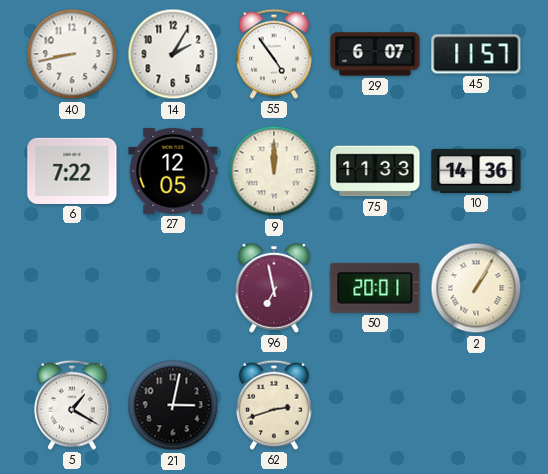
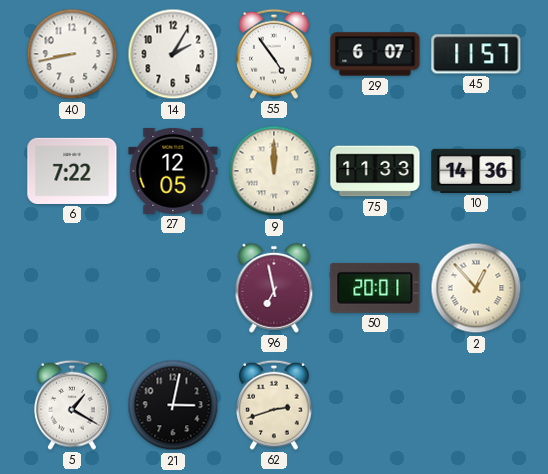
2: 1:05 -> 12:53
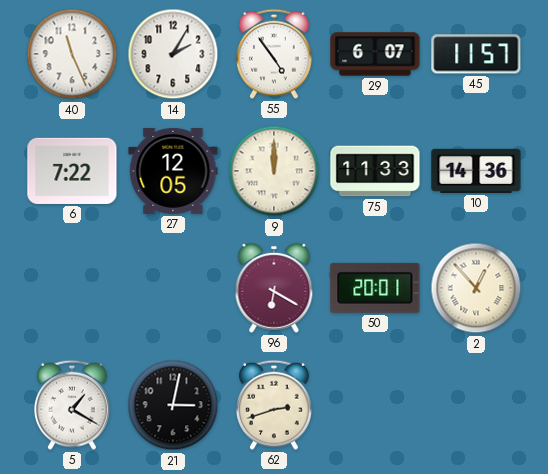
40: 8:43 -> 11:26
96: 6:58 -> 6:20
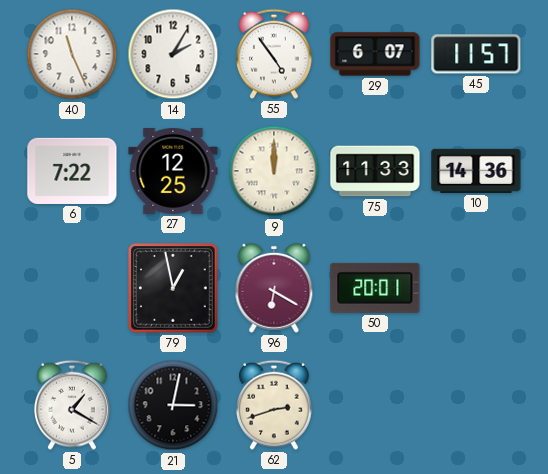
27: 12:05 -> 12:25
79: none -> 12:58
2: 12:53 -> none
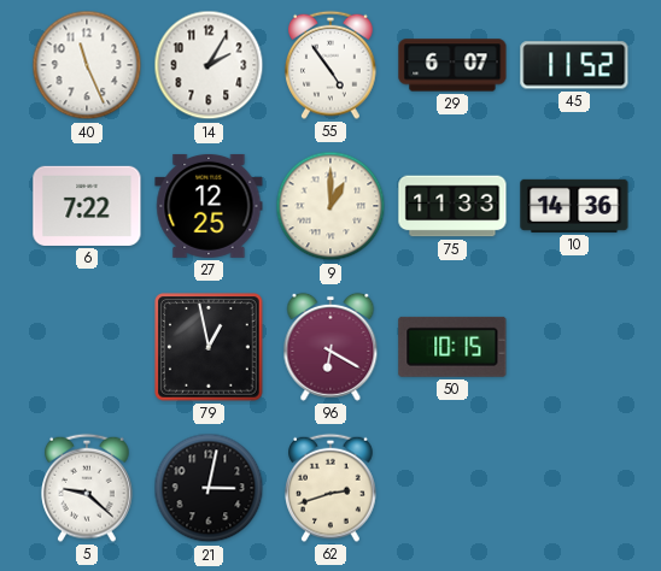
45: 11:57 -> 11:52
9: 12:00 -> 1:00
50: 20:01 -> 10:15
5: 1:20 -> 9:22
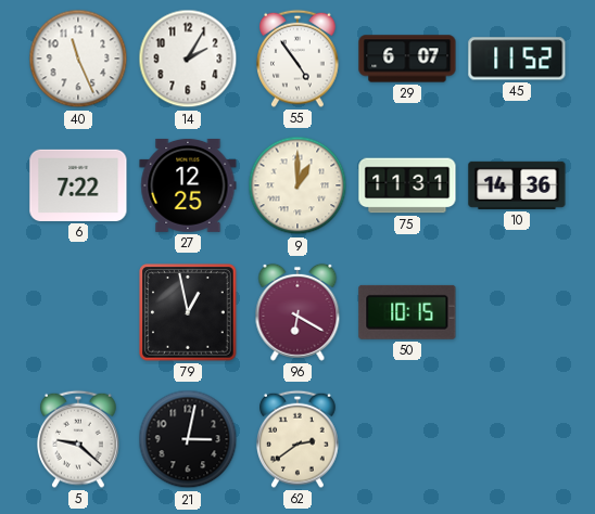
75: 11:33 -> 11:31
62: 2:42 -> 2:39
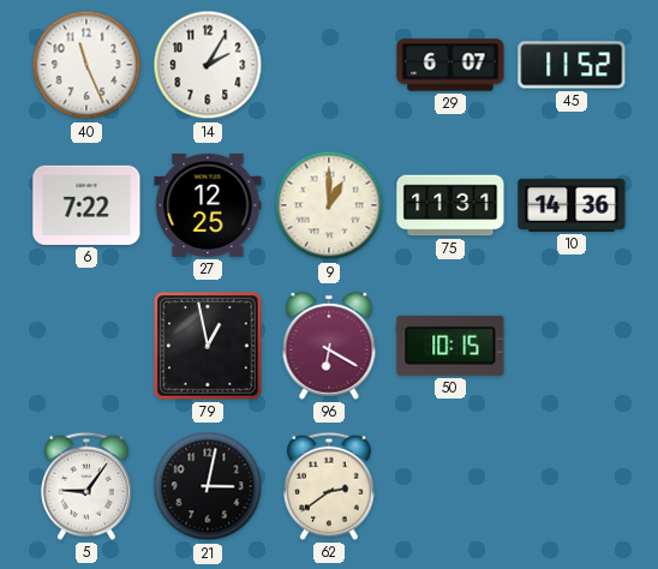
55: 4:54 -> none
5: 9:22 -> 9:06
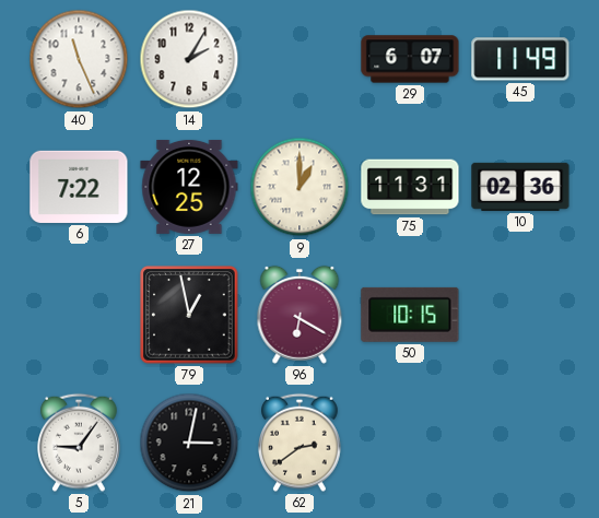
45: 11:52 -> 11:49
10: 14:36 -> 02:36
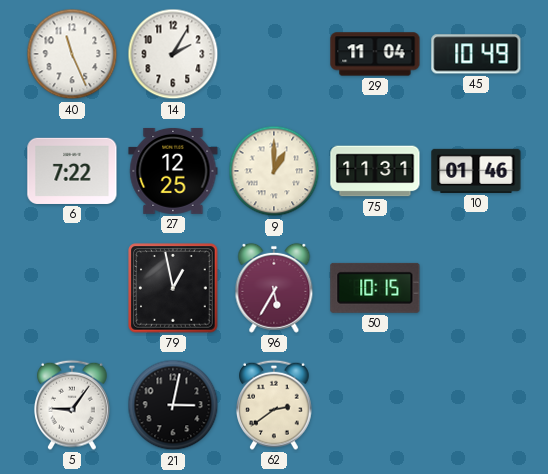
29: 6:07 -> 11:04
45: 11:49 -> 10:49
10: 02:36 -> 01:46
96: 6:20 -> 5:35
